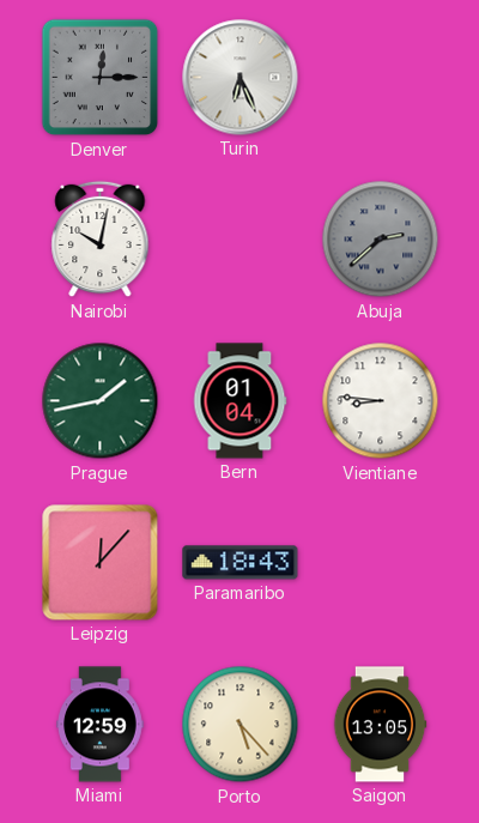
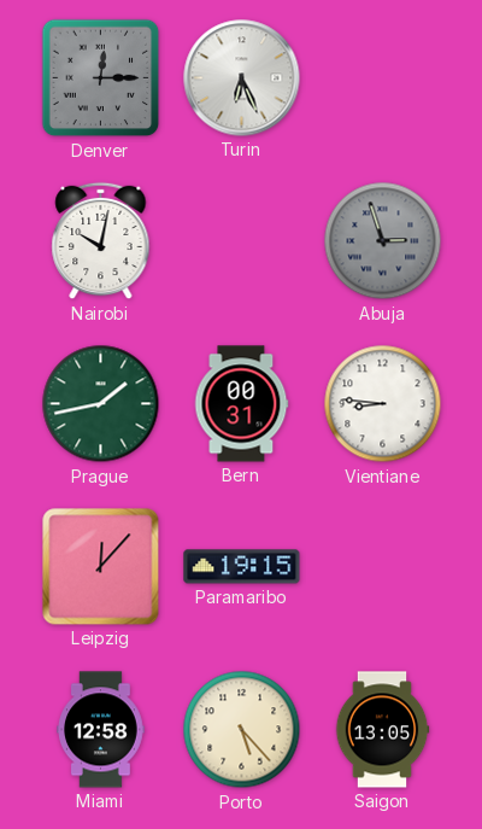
Abuja: 2:38 -> 2:57
Bern: 01:04 -> 00:31
Paramaribo: 18:43 -> 19:15
Miami: 12:59 -> 12:58
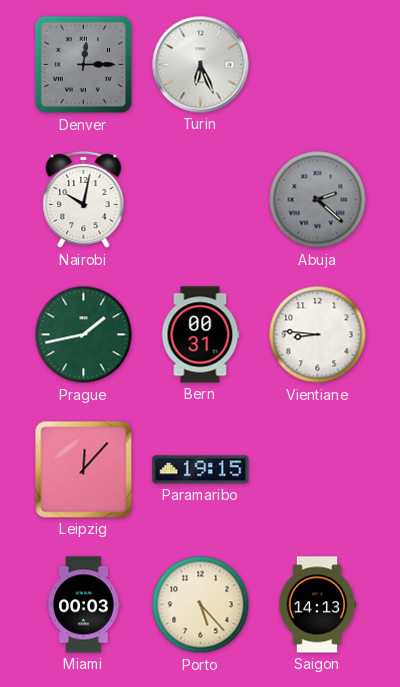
Abuja: 2:57 -> 2:22
Miami: 12:58 -> 00:03
Saigon: 13:05 -> 14:13
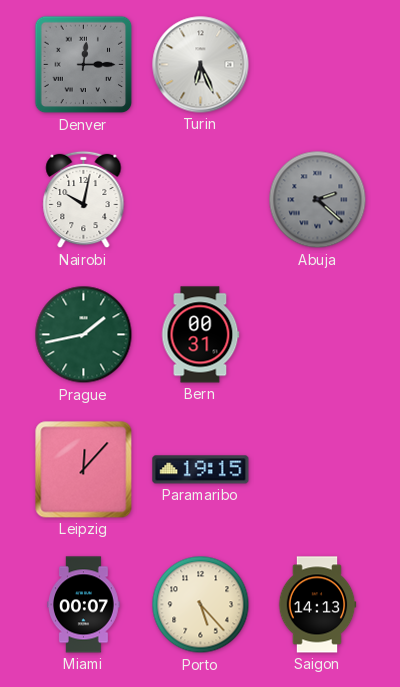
Vientiane: 8:46 -> none
Miami: 00:03 -> 00:07
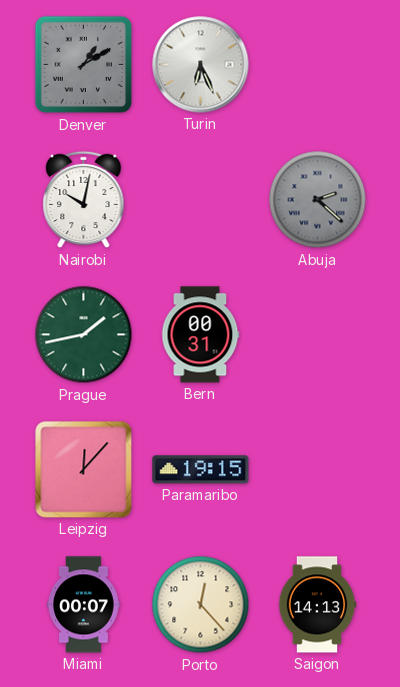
Denver: 12:15 -> 1:10
Porto: 5:23 -> 12:23
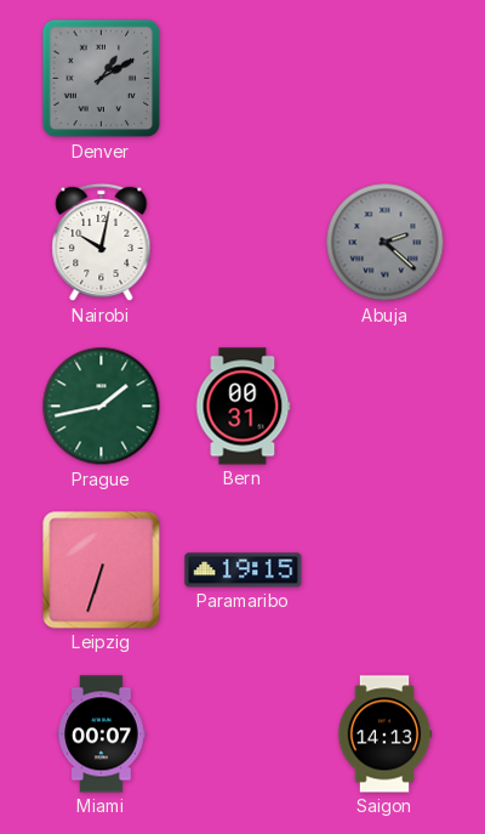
Turin: 6:26 -> none
Leipzig: 12:07 -> 6:33
Porto: 12:23 -> none
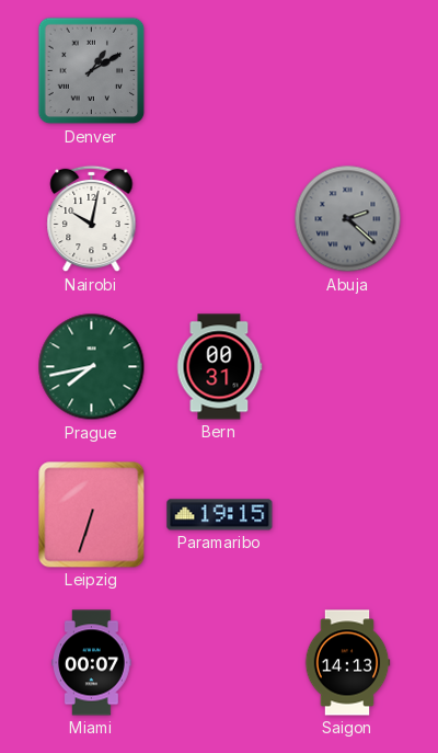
Prague: 1:43 -> 7:43
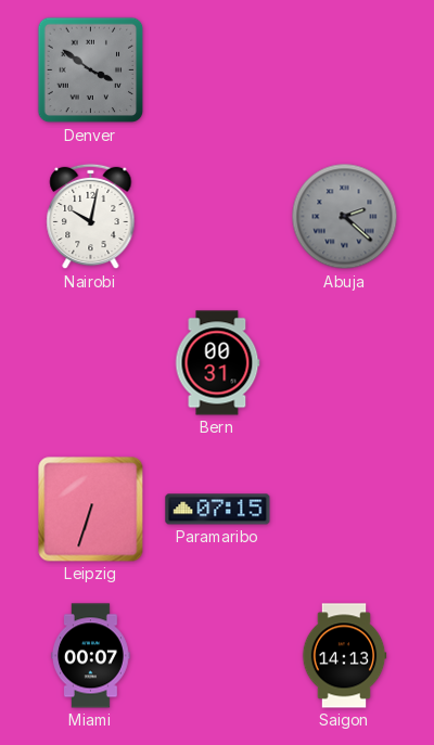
Denver: 1:10 -> 3:51
Prague: 7:43 -> none
Paramaribo: 19:15 -> 07:15
